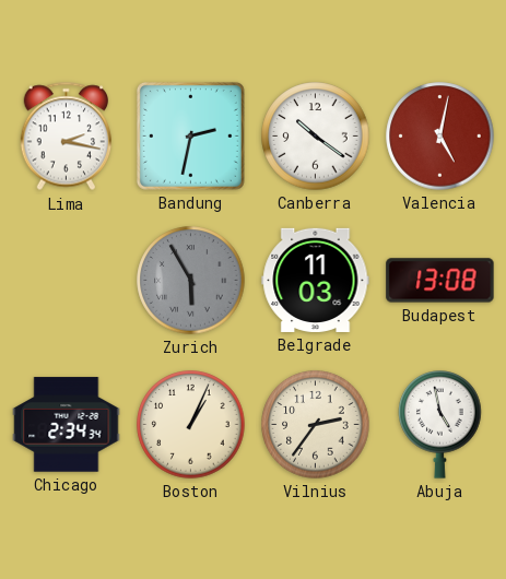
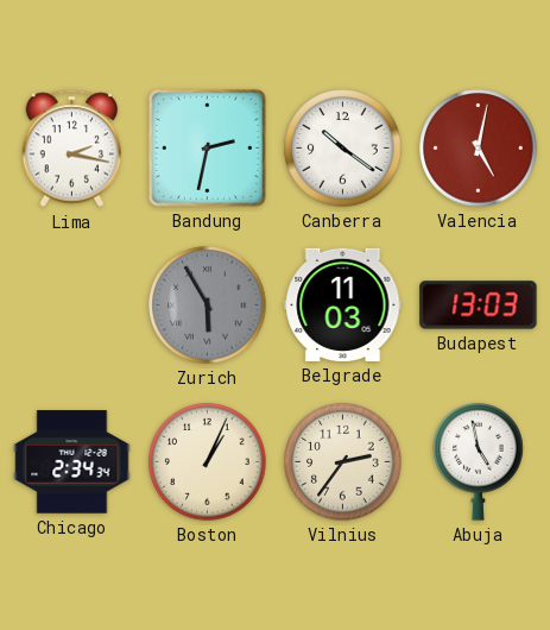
Budapest: 13:08 -> 13:03
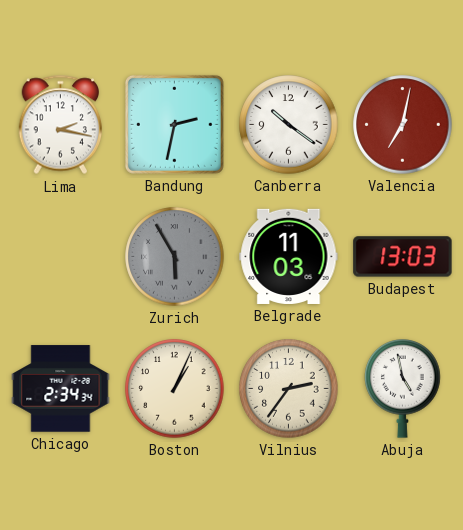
Valencia: 5:02 -> 7:02
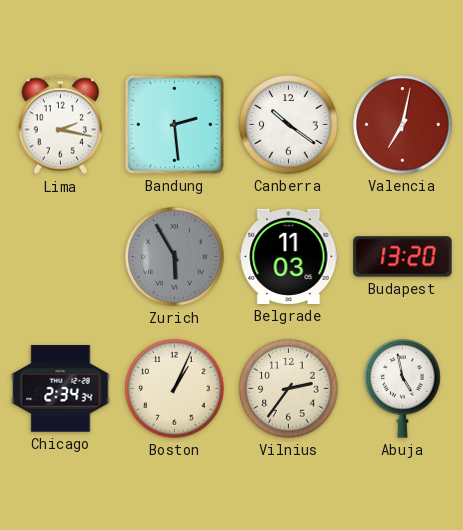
Bandung: 2:32 -> 2:29
Budapest: 13:03 -> 13:20
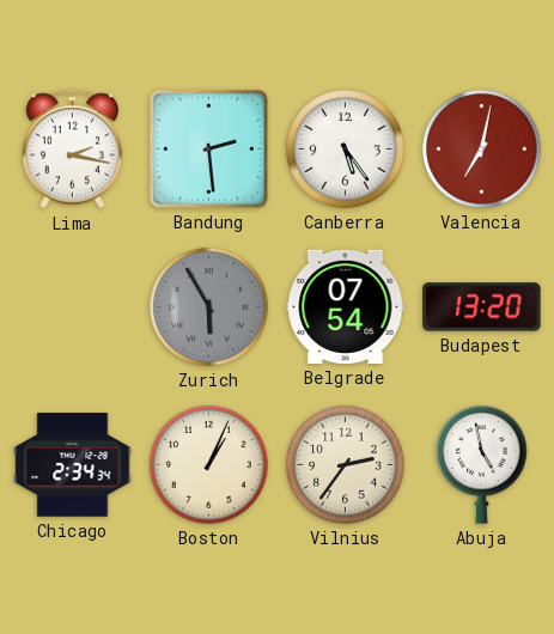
Canberra: 10:21 -> 5:24
Belgrade: 11:03 -> 07:54
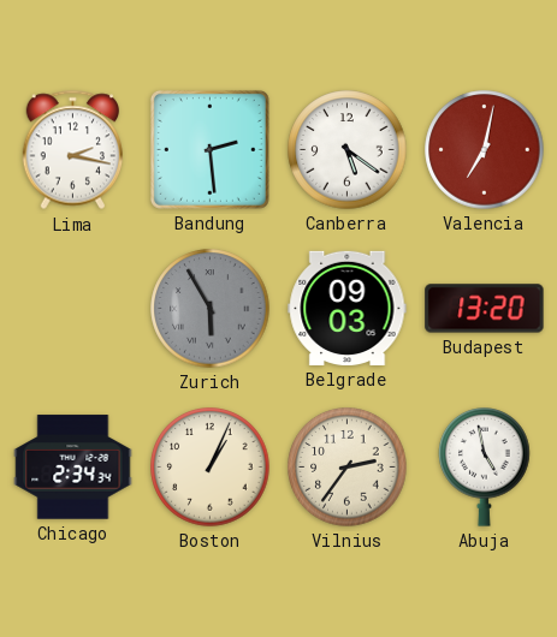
Canberra: 5:24 -> 5:21
Belgrade: 07:54 -> 09:03
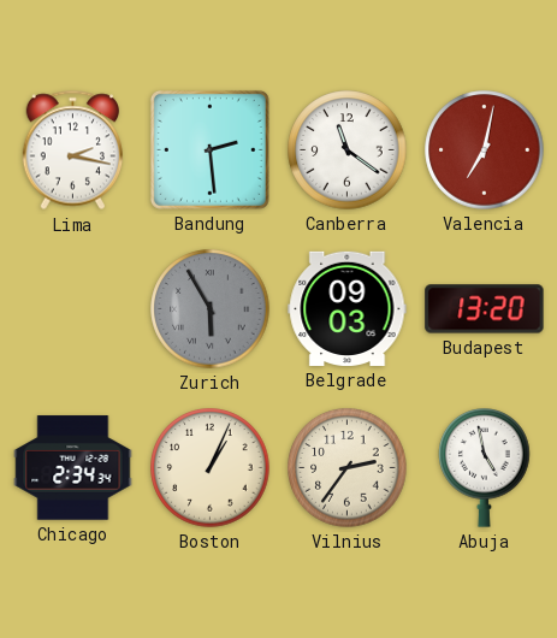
Canberra: 5:21 -> 11:21
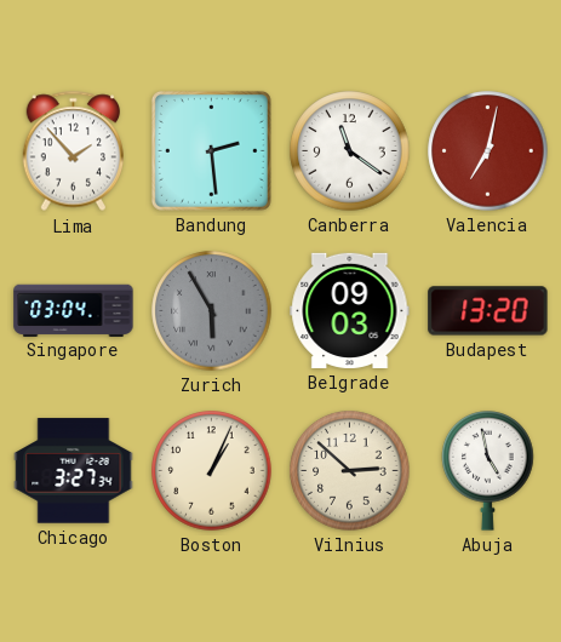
Lima: 2:17 -> 1:53
Singapore: none -> 03:04
Chicago: 2:34 -> 3:27
Vilnius: 2:36 -> 2:52
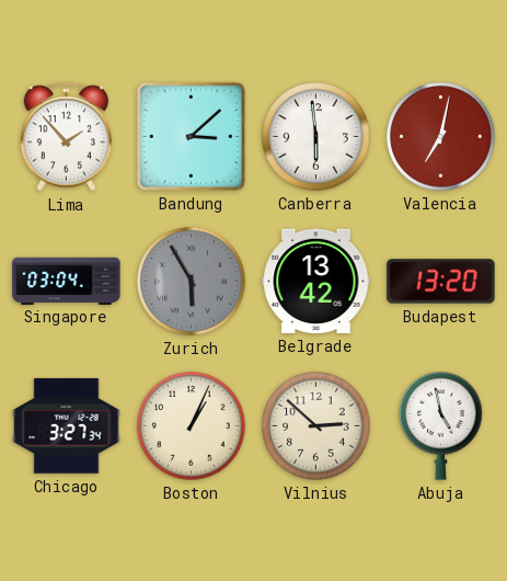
Bandung: 2:29 -> 3:08
Canberra: 11:21 -> 5:59
Belgrade: 09:03 -> 13:42
